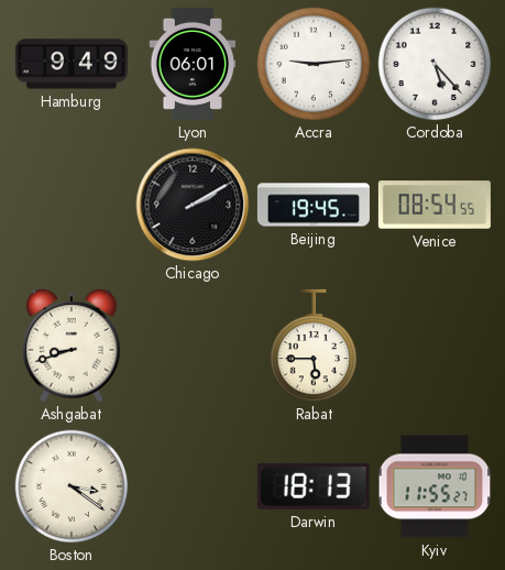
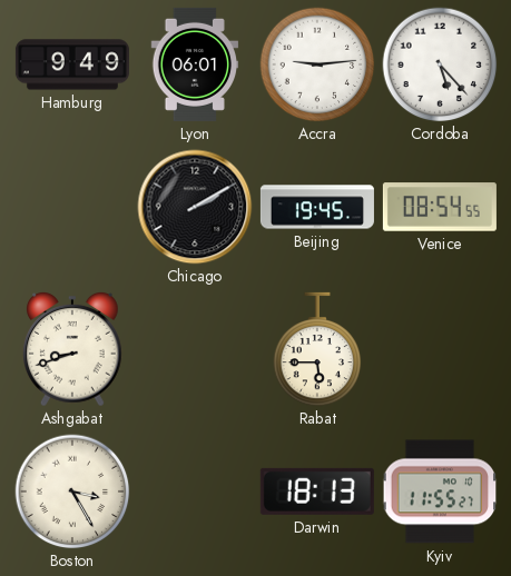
Boston: 3:21 -> 3:25
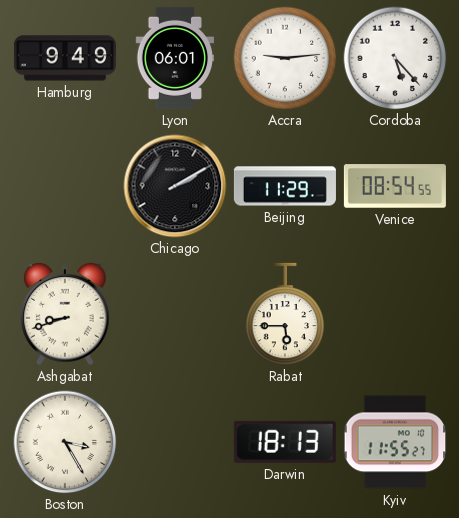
Beijing: 19:45 -> 11:29
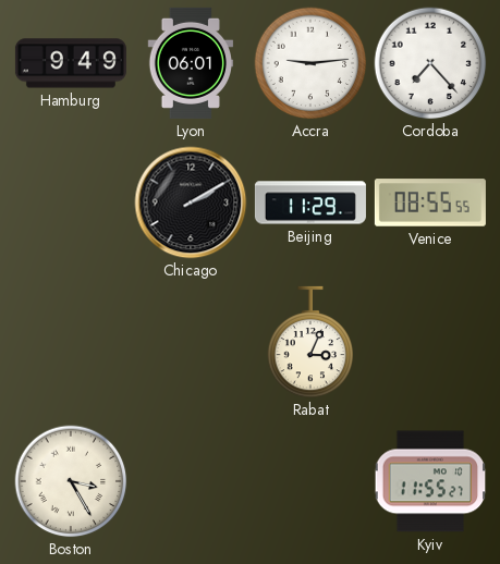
Cordoba: 5:23 -> 7:23
Venice: 08:54 -> 08:55
Ashgabat: 8:42 -> none
Rabat: 5:45 -> 3:04
Darwin: 18:13 -> none
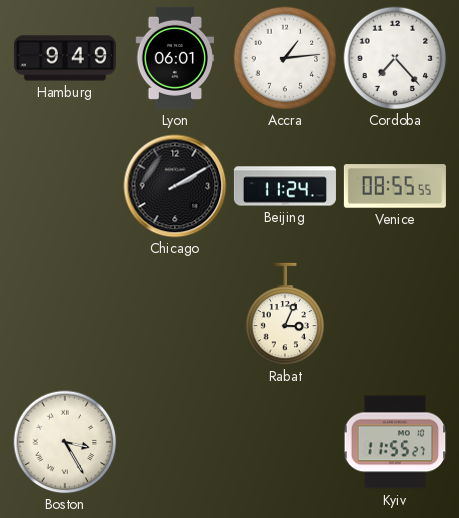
Accra: 9:14 -> 1:14
Beijing: 11:29 -> 11:24
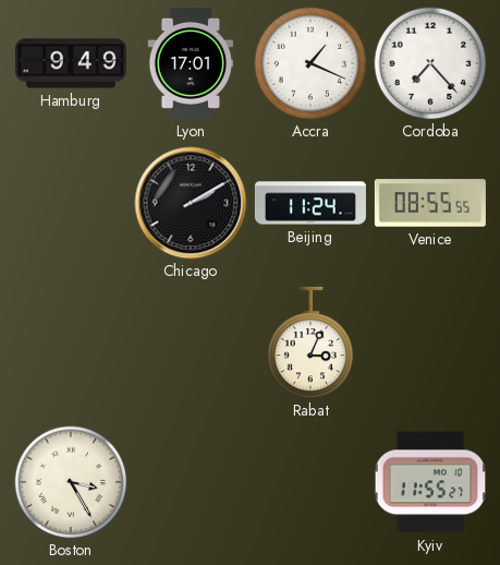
Lyon: 06:01 -> 17:01
Accra: 1:14 -> 1:19
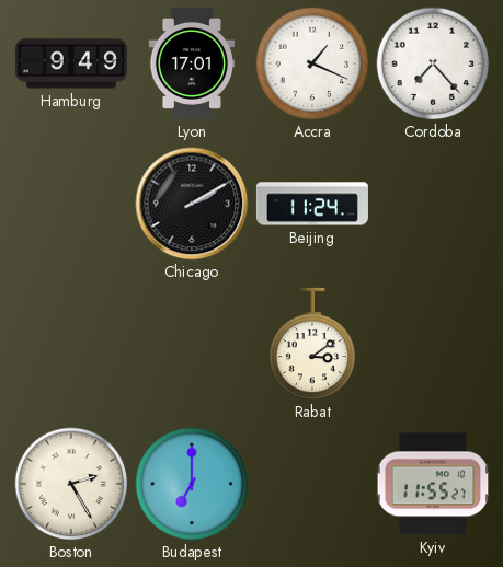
Venice: 08:55 -> none
Rabat: 3:04 -> 3:09
Boston: 3:25 -> 2:25
Budapest: none -> 7:00
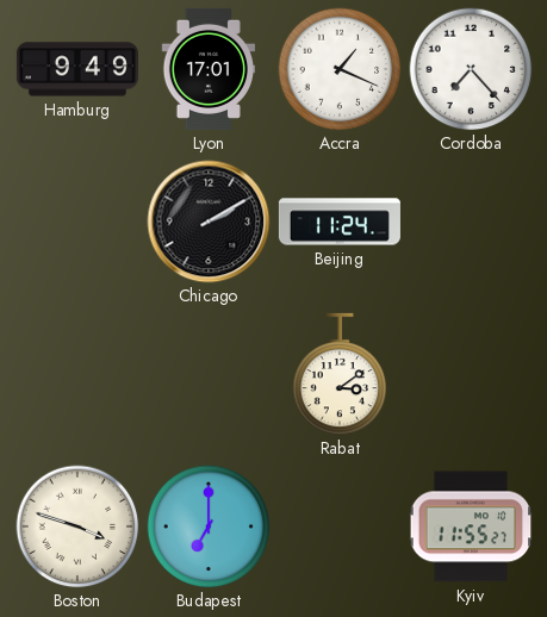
Boston: 2:25 -> 3:48
